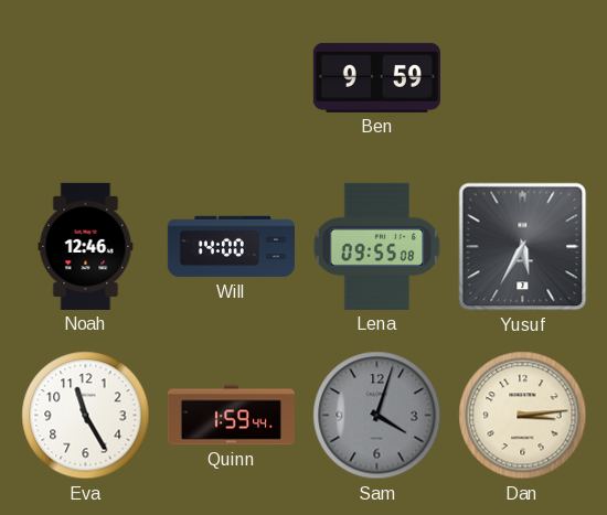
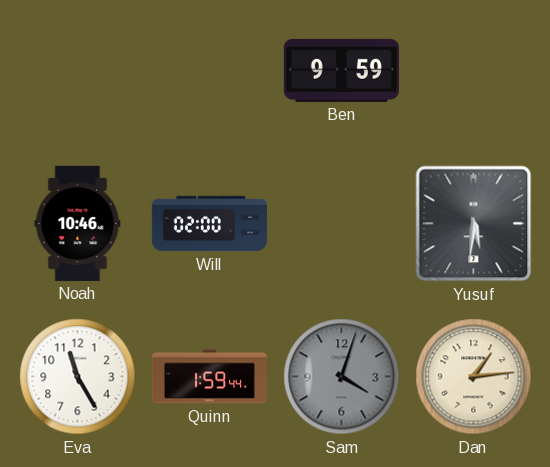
Noah: 12:46 -> 10:46
Will: 14:00 -> 02:00
Lena: 09:55 -> none
Yusuf: 5:35 -> 5:31
Dan: 3:14 -> 1:14
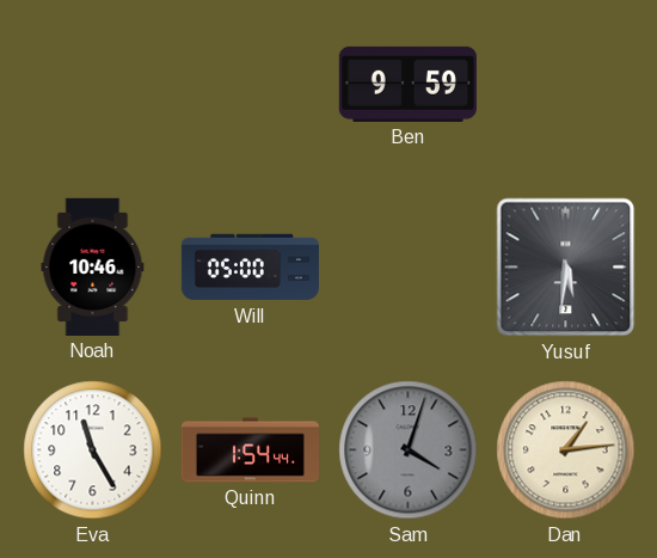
Will: 02:00 -> 05:00
Quinn: 1:59 -> 1:54
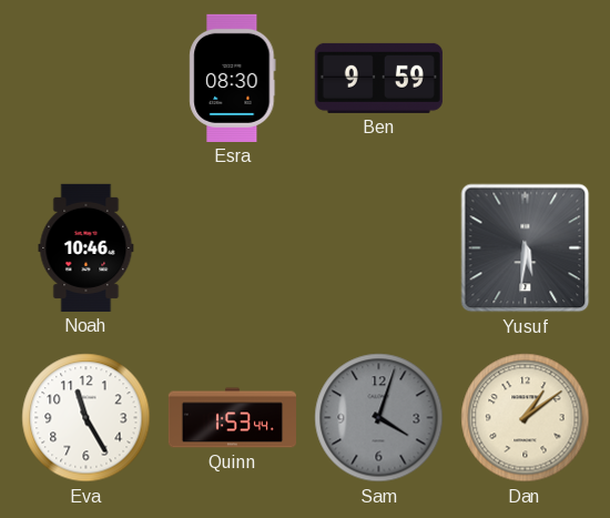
Esra: none -> 08:30
Will: 05:00 -> none
Quinn: 1:54 -> 1:53
Dan: 1:14 -> 1:09
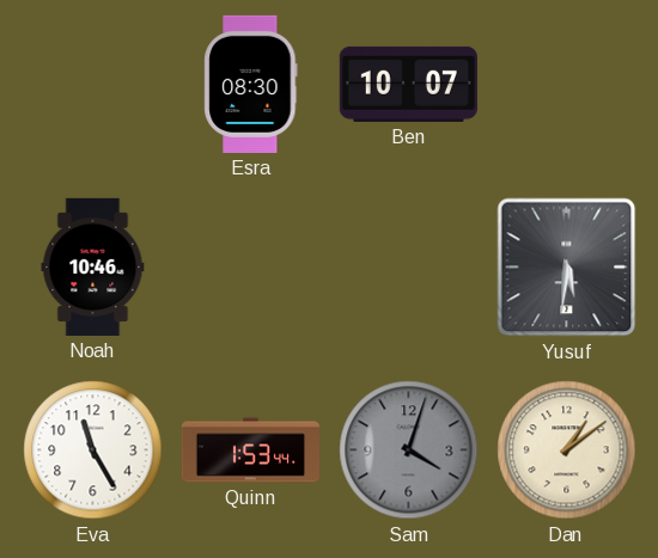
Ben: 9:59 -> 10:07
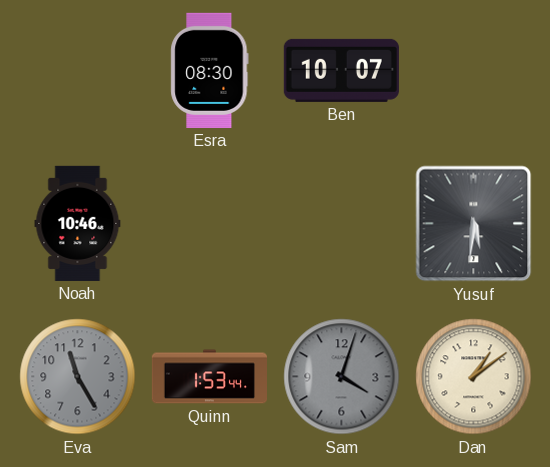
Eva dial: white -> grey
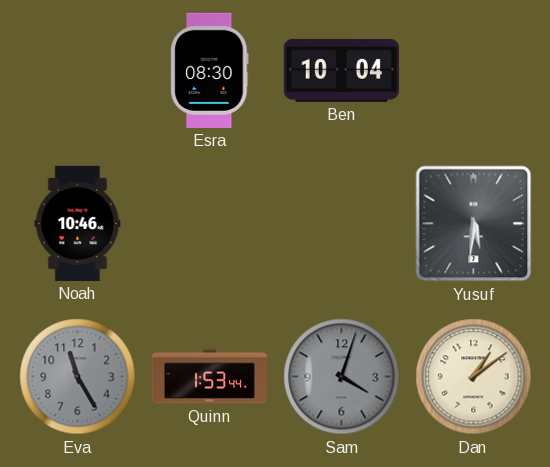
Ben: 10:07 -> 10:04
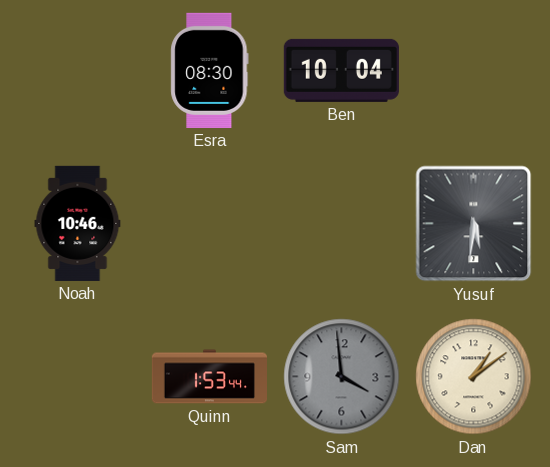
Eva: 11:25 -> none
Sam: 4:03 -> 3:59
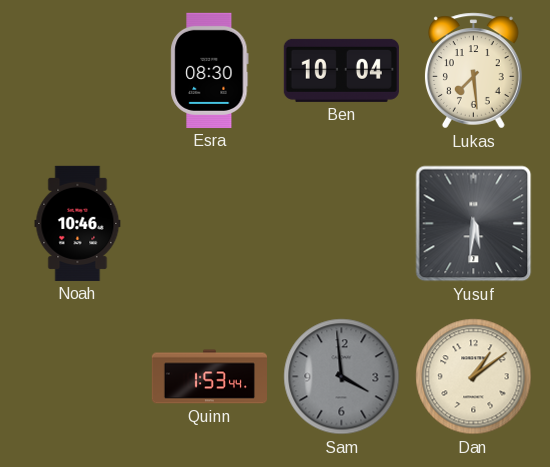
Lukas: none -> 7:29
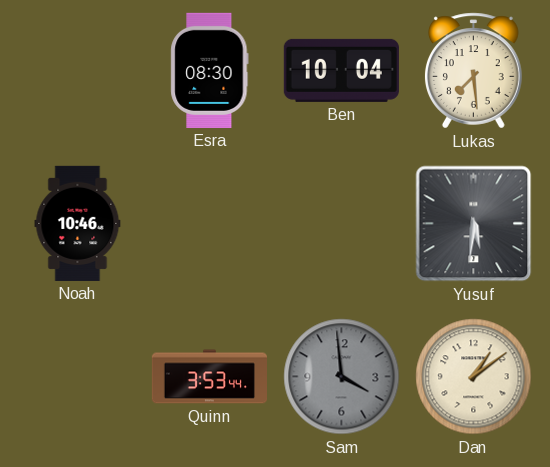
Quinn: 1:53 -> 3:53
